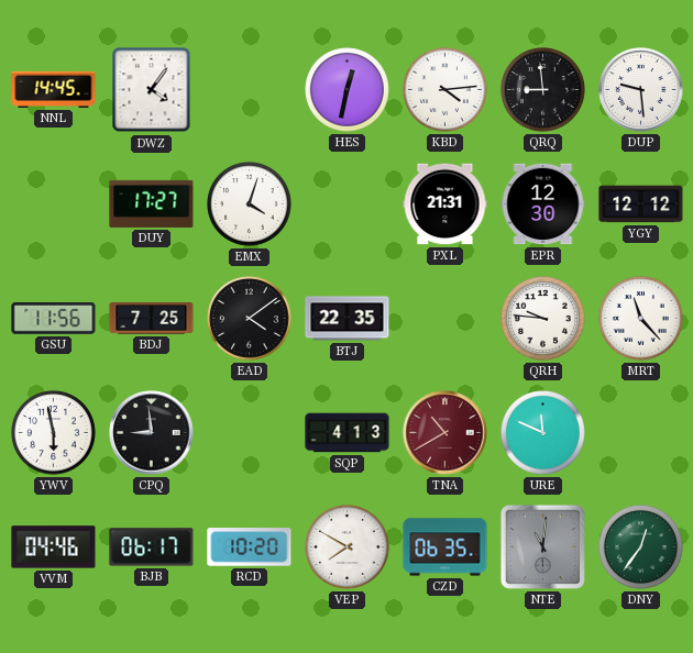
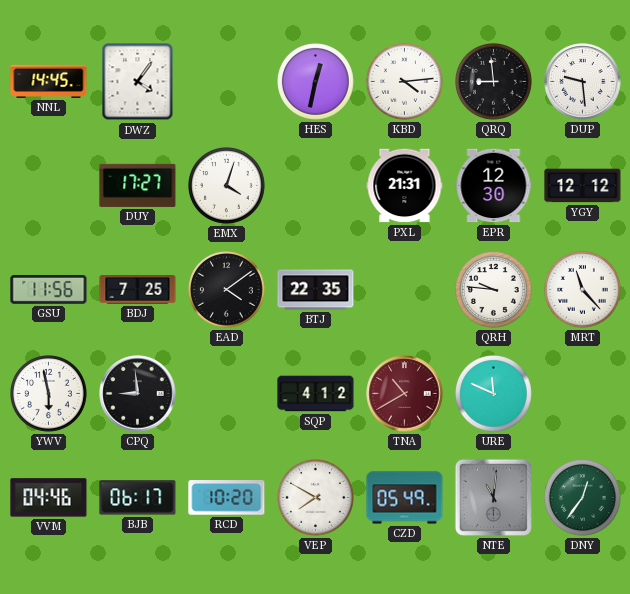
SQP: 4:13 -> 4:12
CZD: 06:35 -> 05:49
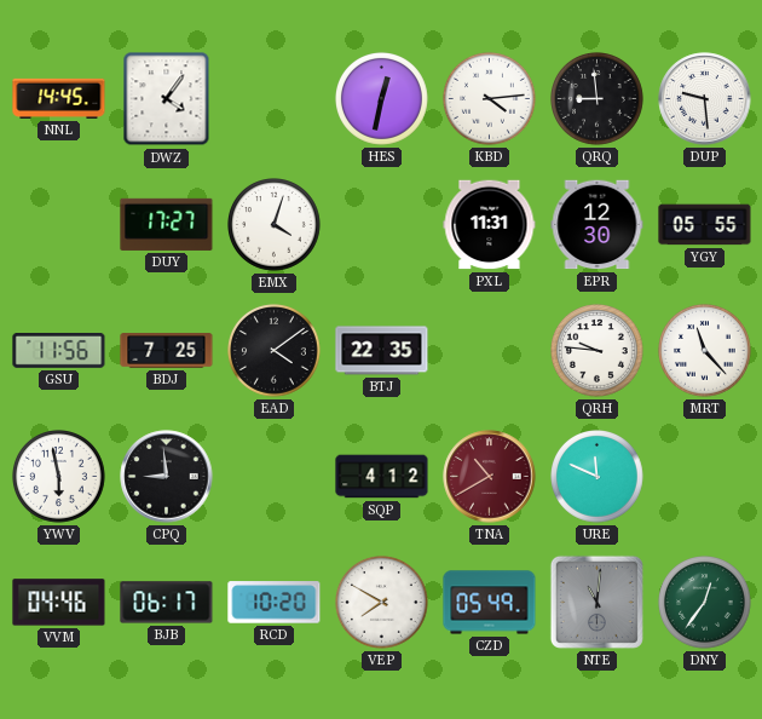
PXL: 21:31 -> 11:31
YGY: 12:12 -> 05:55
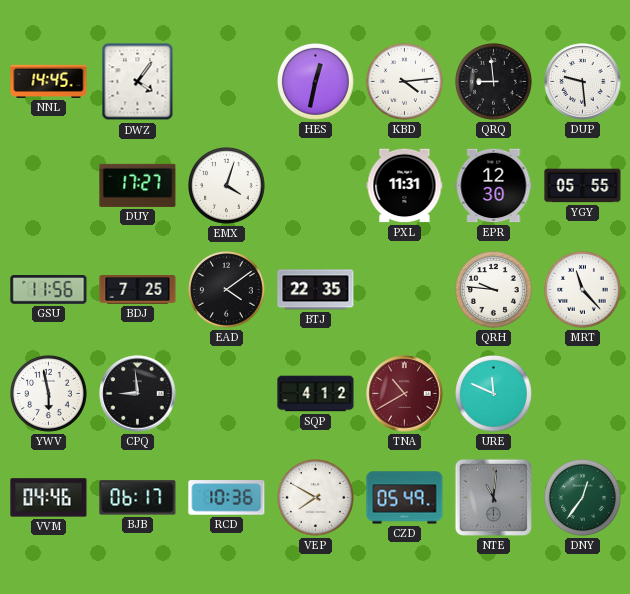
RCD: 10:20 -> 10:36
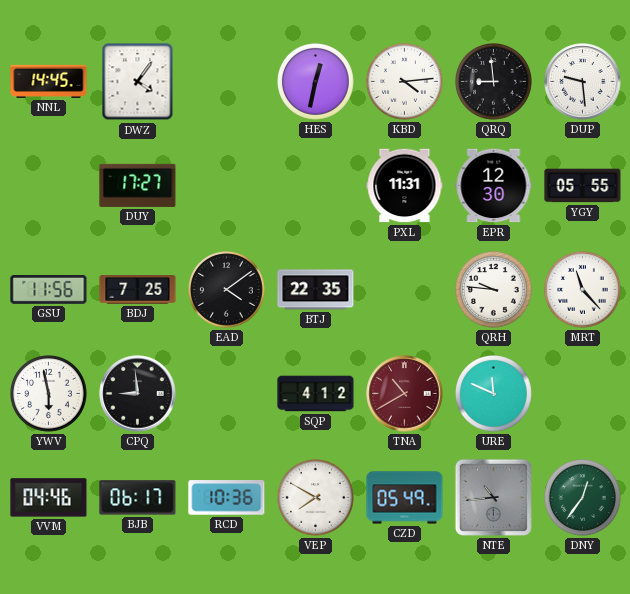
EMX: 4:03 -> none
NTE: 11:01 -> 10:44
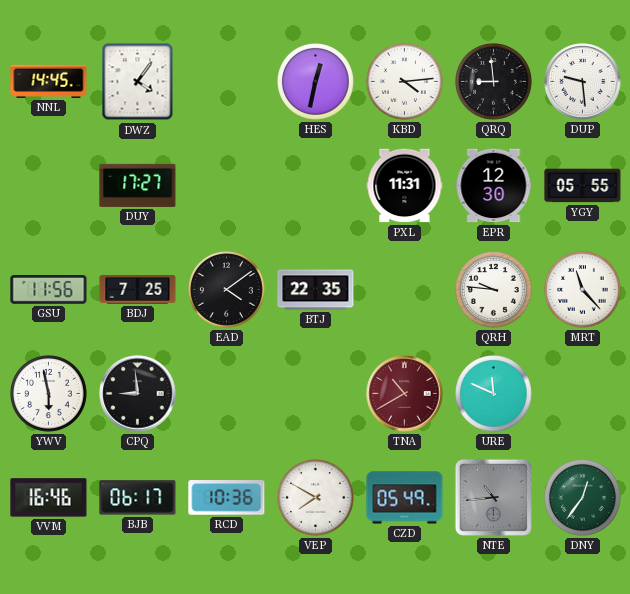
SQP: 4:12 -> none
VVM: 04:46 -> 16:46
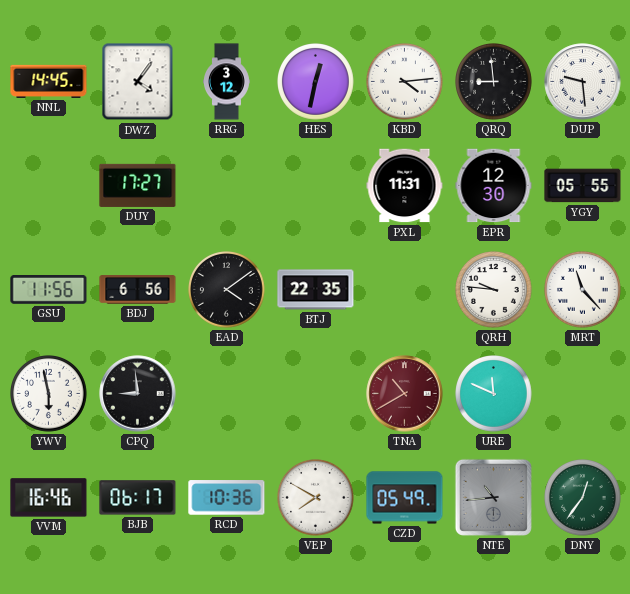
RRG: none -> 3:12
BDJ: 7:25 -> 6:56
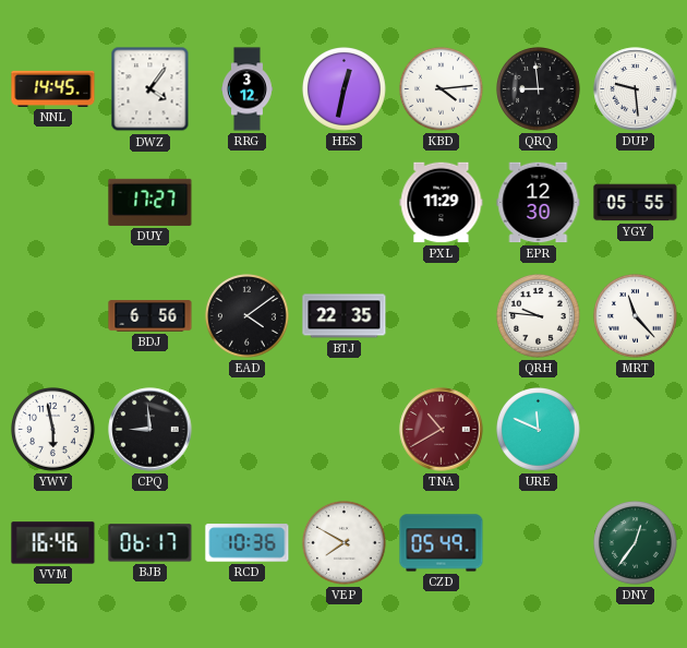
PXL: 11:31 -> 11:29
GSU: 11:56 -> none
NTE: 10:44 -> none
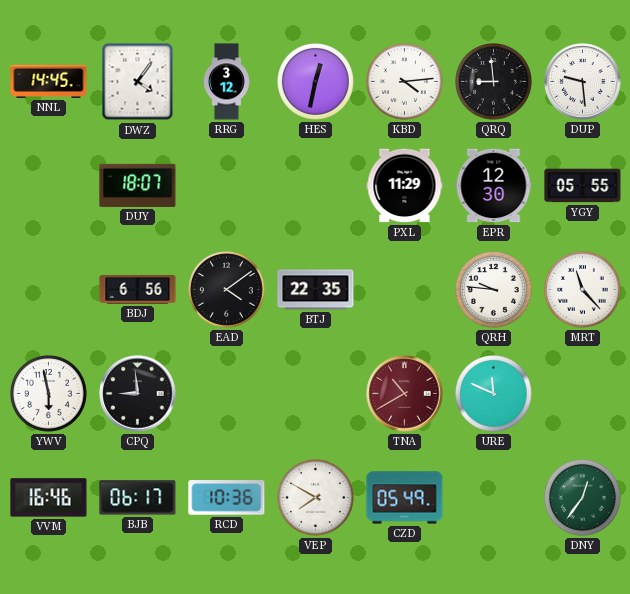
DUY: 17:27 -> 18:07
